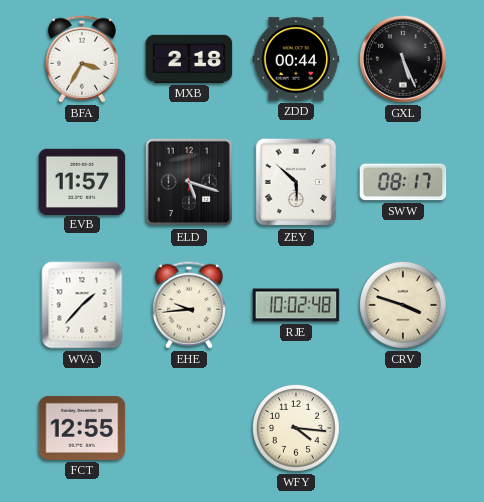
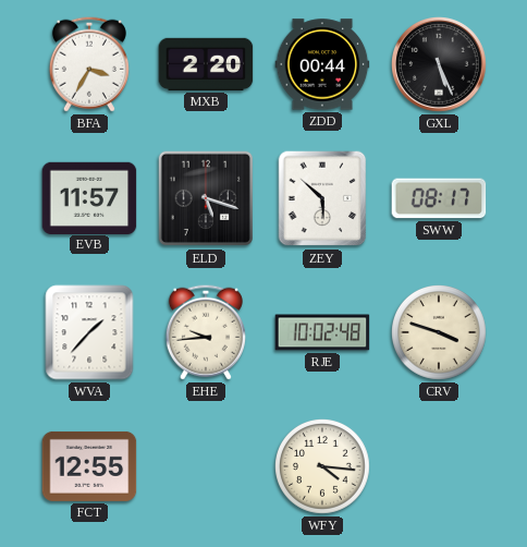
MXB: 2:18 -> 2:20
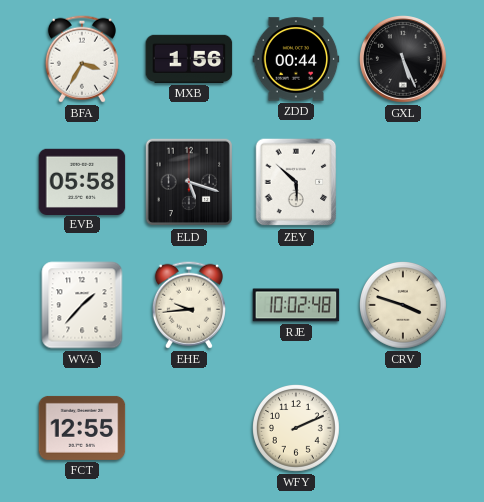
MXB: 2:20 -> 1:56
EVB: 11:57 -> 05:58
SWW: 08:17 -> none
WFY: 4:16 -> 2:11
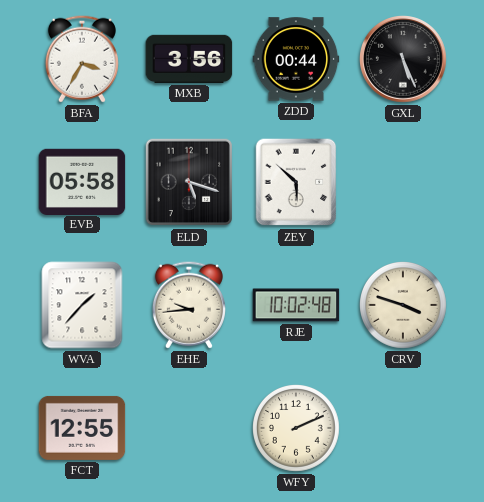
MXB: 1:56 -> 3:56
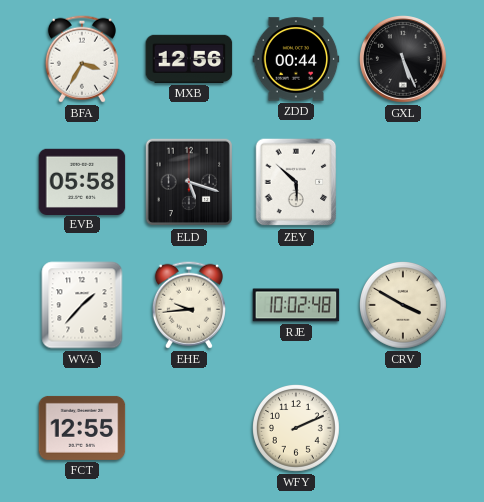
MXB: 3:56 -> 12:56
CRV: 3:48 -> 3:50
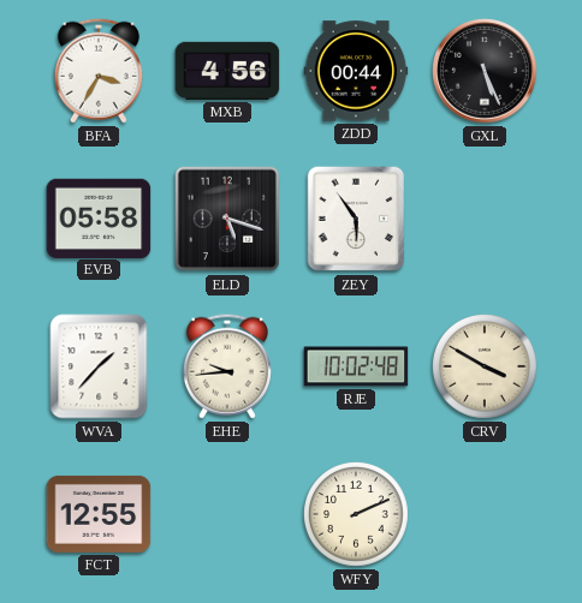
MXB: 12:56 -> 4:56
ZEY: 5:52 -> 5:54
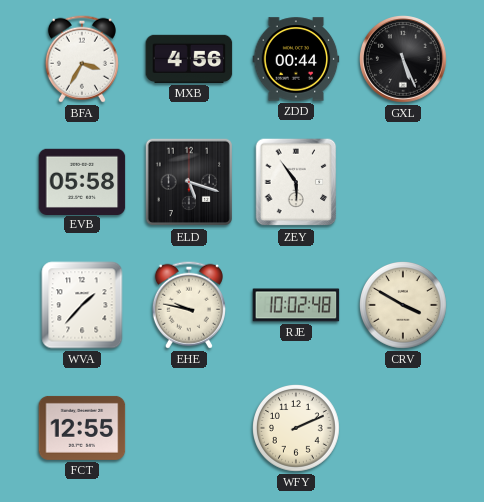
EHE: 9:44 -> 9:47
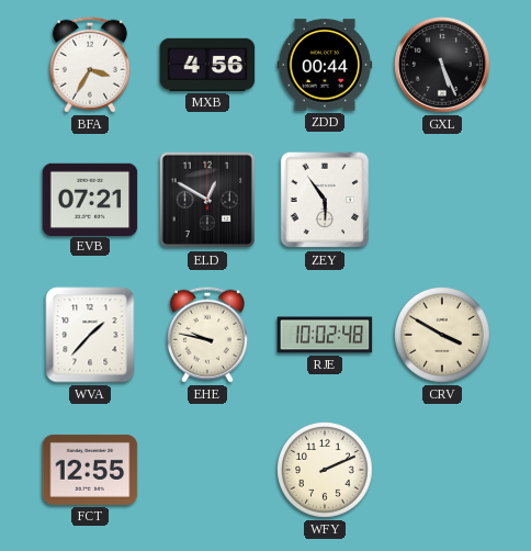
EVB: 05:58 -> 07:21
ELD: 5:18 -> 12:50
